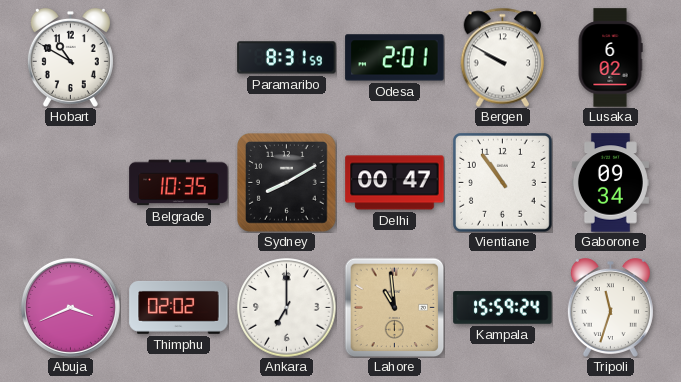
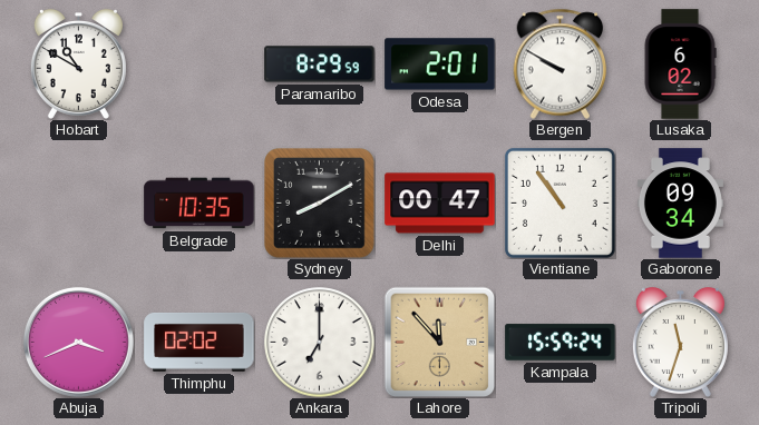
Paramaribo: 8:31 -> 8:29
Lahore: 10:59 -> 11:53
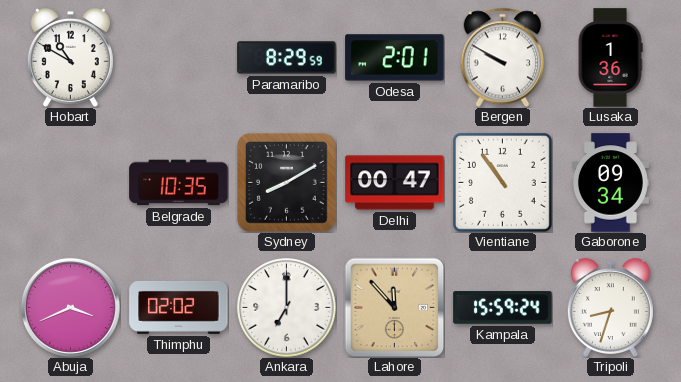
Lusaka: 6:02 -> 1:36
Tripoli: 11:33 -> 8:33
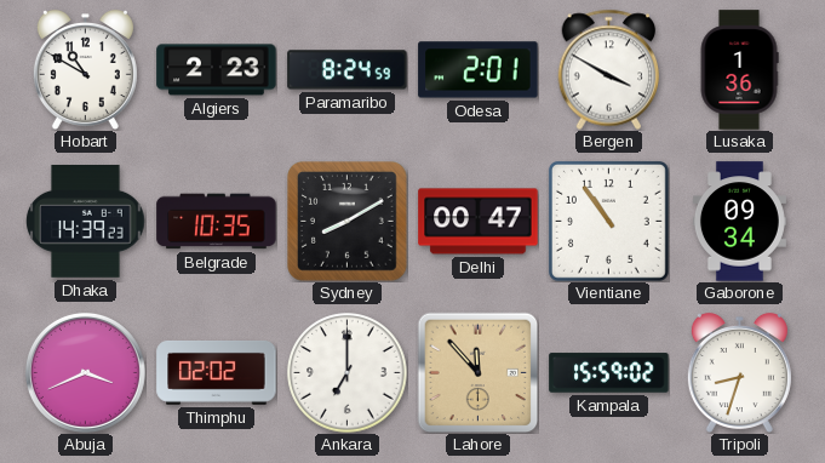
Algiers: none -> 2:23
Paramaribo: 8:29 -> 8:24
Bergen: 9:50 -> 3:50
Dhaka: none -> 14:39
Kampala: 15:59:24 -> 15:59:02
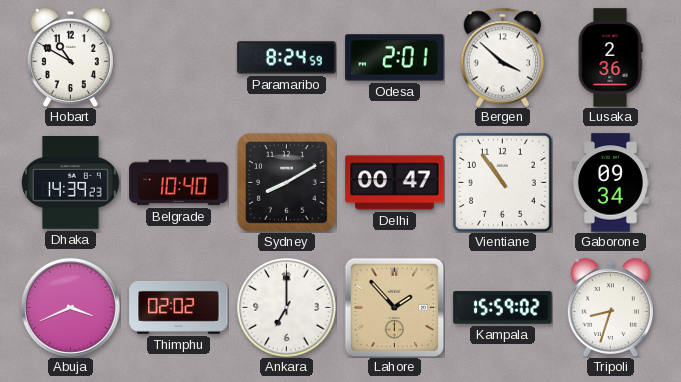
Algiers: 2:23 -> none
Bergen: 3:50 -> 3:52
Lusaka: 1:36 -> 2:36
Belgrade: 10:35 -> 10:40
Lahore: 11:53 -> 1:53
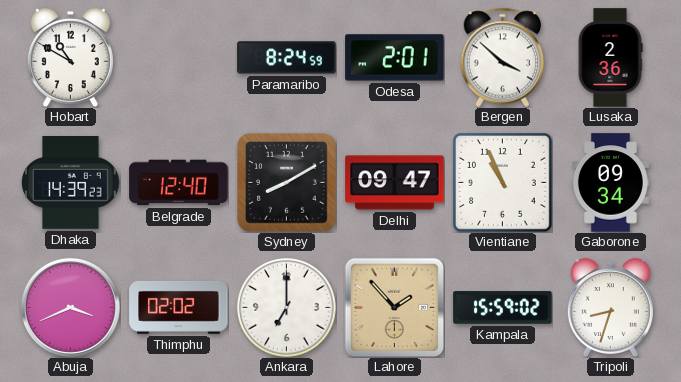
Belgrade: 10:40 -> 12:40
Delhi: 00:47 -> 09:47
Vientiane: 10:54 -> 10:56
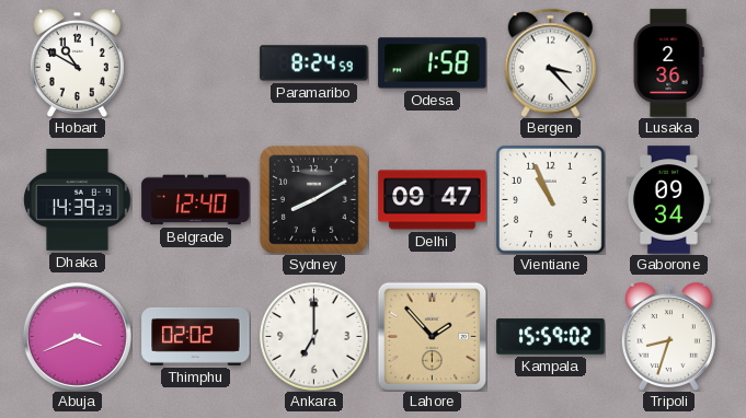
Odesa: 2:01 -> 1:58
Bergen: 3:52 -> 3:23
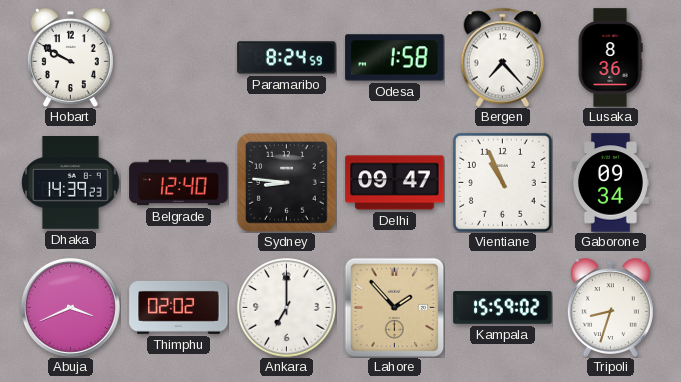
Hobart: 10:50 -> 9:50
Bergen: 3:23 -> 7:23
Lusaka: 2:36 -> 8:36
Sydney: 8:10 -> 8:46
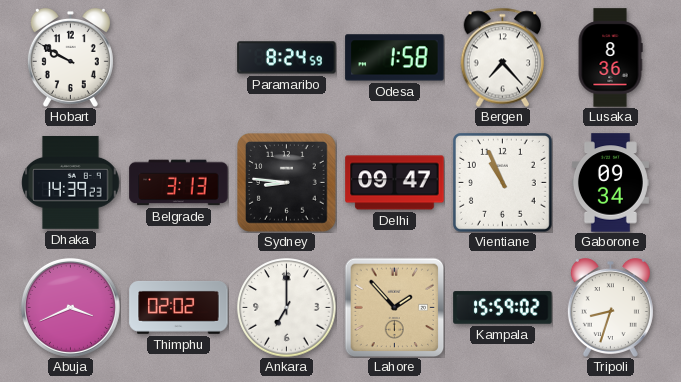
Belgrade: 12:40 -> 3:13
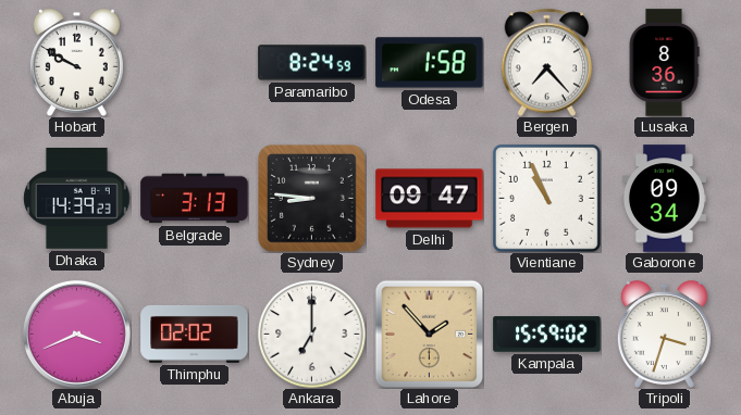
Tripoli: 8:33 -> 3:33
